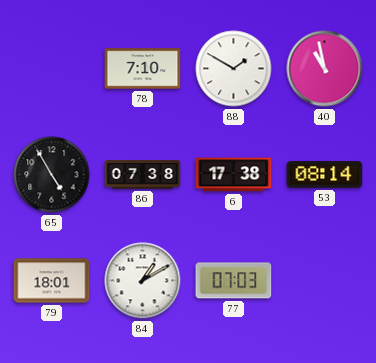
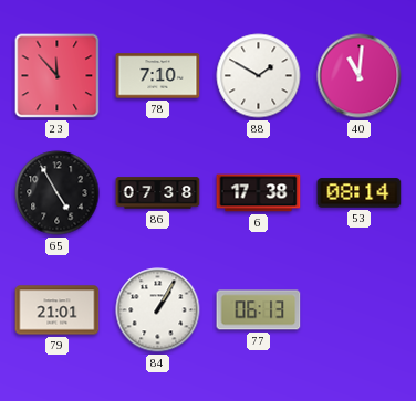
23: none -> 11:53
40: 10:58 -> 11:01
79: 18:01 -> 21:01
84: 1:10 -> 1:05
77: 07:03 -> 06:13
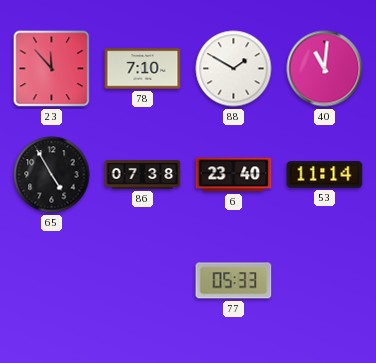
6: 17:38 -> 23:40
53: 08:14 -> 11:14
79: 21:01 -> none
84: 1:05 -> none
77: 06:13 -> 05:33
